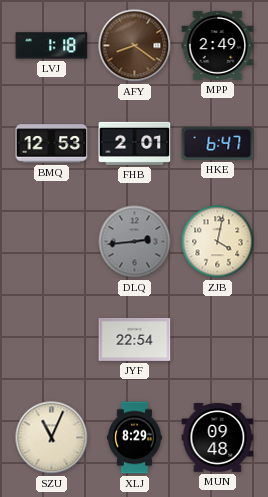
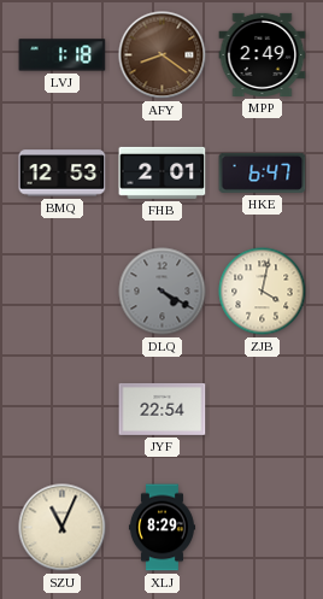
DLQ: 2:44 -> 4:20
MUN: 09:48 -> none
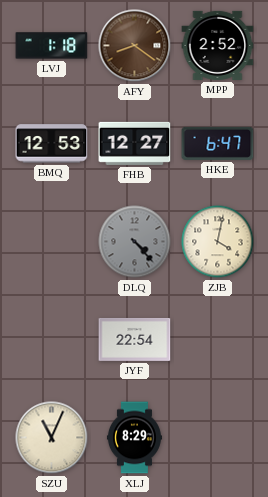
MPP: 2:49 -> 2:52
FHB: 2:01 -> 12:27
DLQ: 4:20 -> 4:23
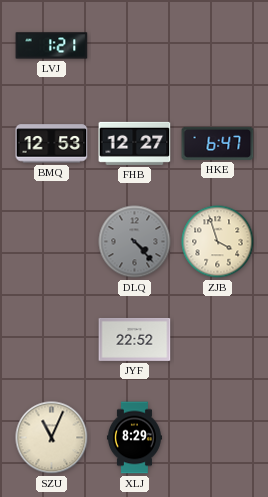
LVJ: 1:18 -> 1:21
AFY: 8:21 -> none
MPP: 2:52 -> none
ZJB: 4:02 -> 3:57
JYF: 22:54 -> 22:52
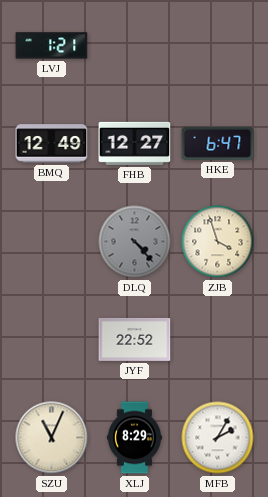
BMQ: 12:53 -> 12:49
MFB: none -> 2:05
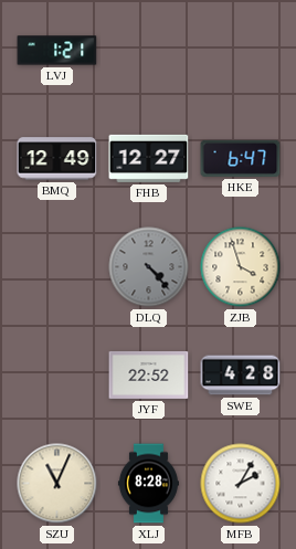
SWE: none -> 4:28
XLJ: 8:29 -> 8:28
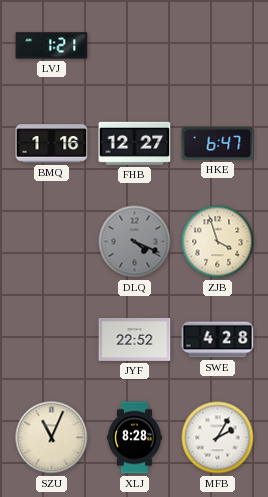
BMQ: 12:49 -> 1:16
DLQ: 4:23 -> 4:19
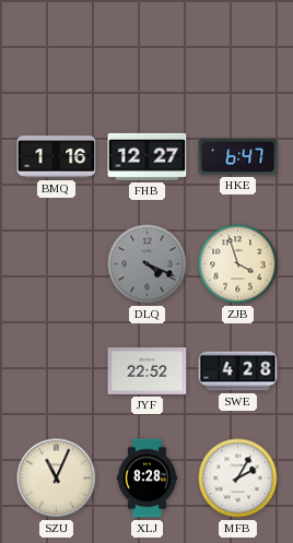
LVJ: 1:21 -> none
